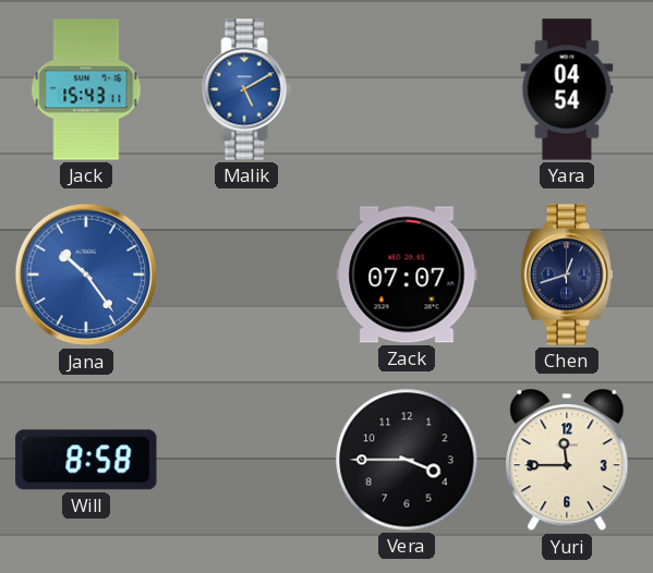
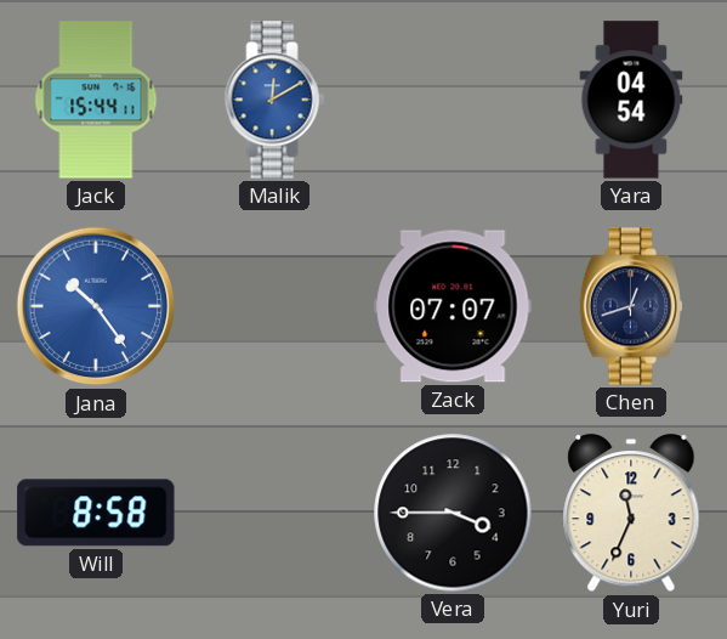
Jack: 15:43 -> 15:44
Malik: 5:10 -> 12:10
Yuri: 11:45 -> 11:34
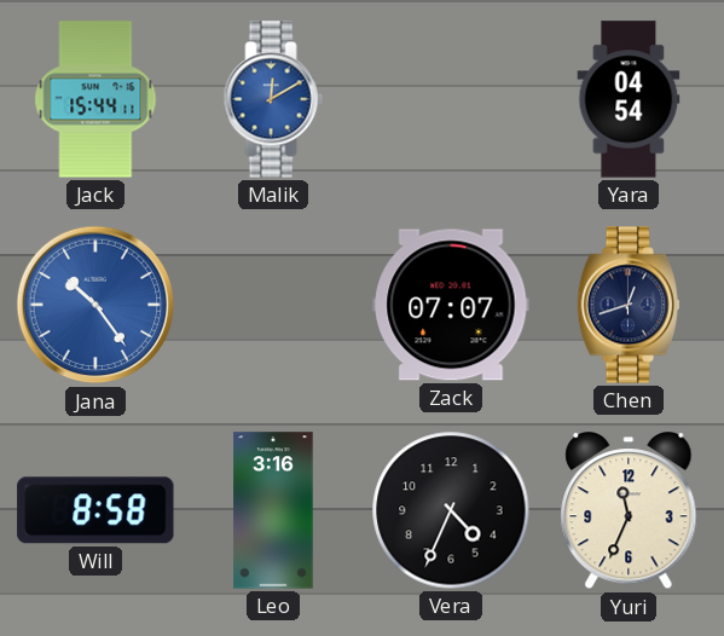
Leo: none -> 3:16
Vera: 3:45 -> 4:34
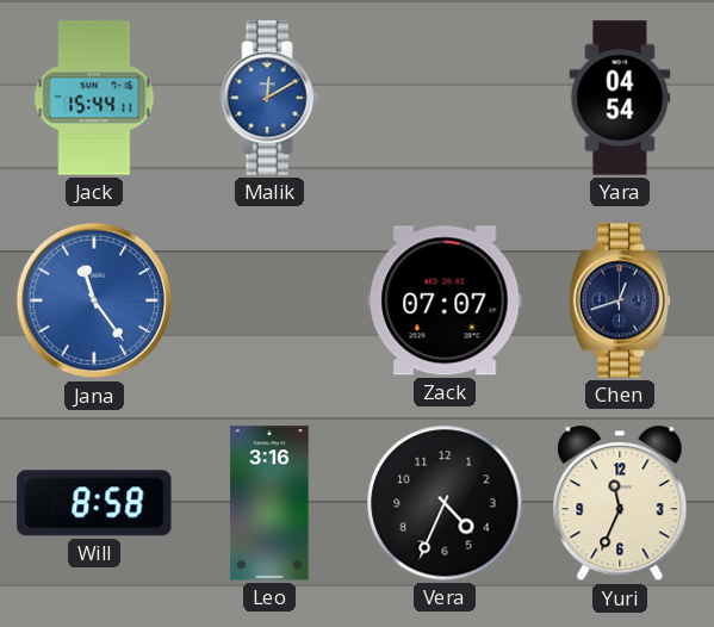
Jana: 10:24 -> 11:24
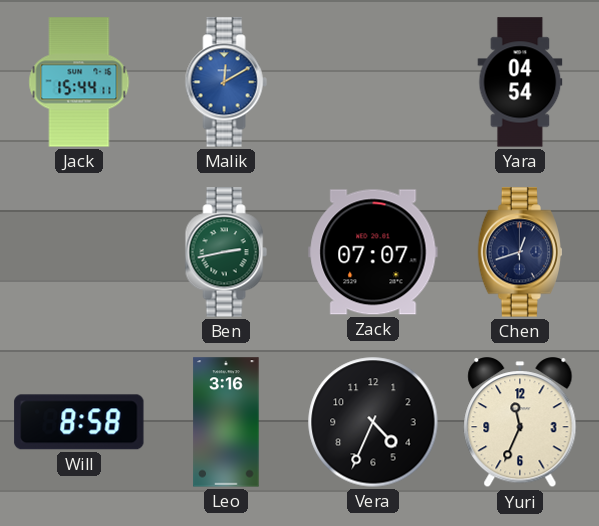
Jana: 11:24 -> none
Ben: none -> 2:43
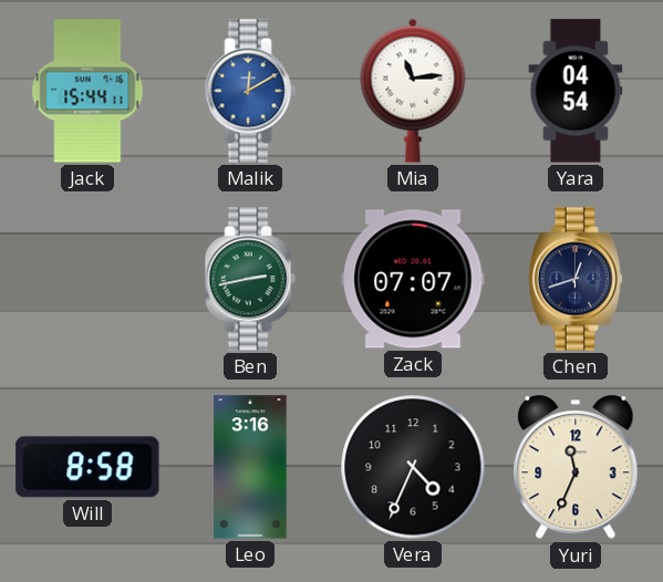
Mia: none -> 11:14
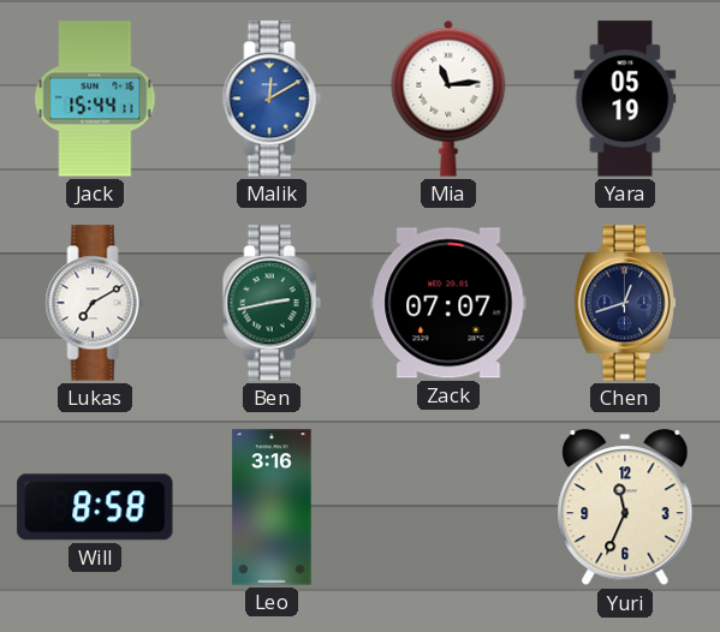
Yara: 04:54 -> 05:19
Lukas: none -> 7:10
Vera: 4:34 -> none
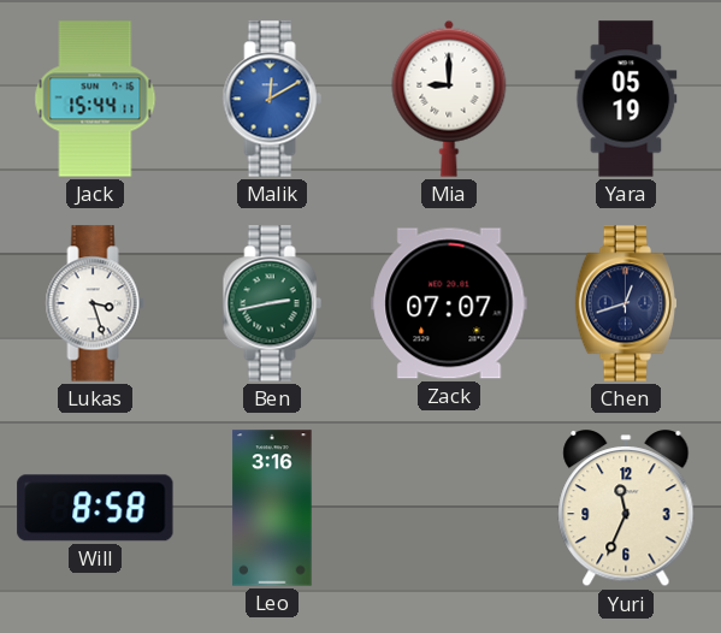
Mia: 11:14 -> 9:00
Lukas: 7:10 -> 3:27
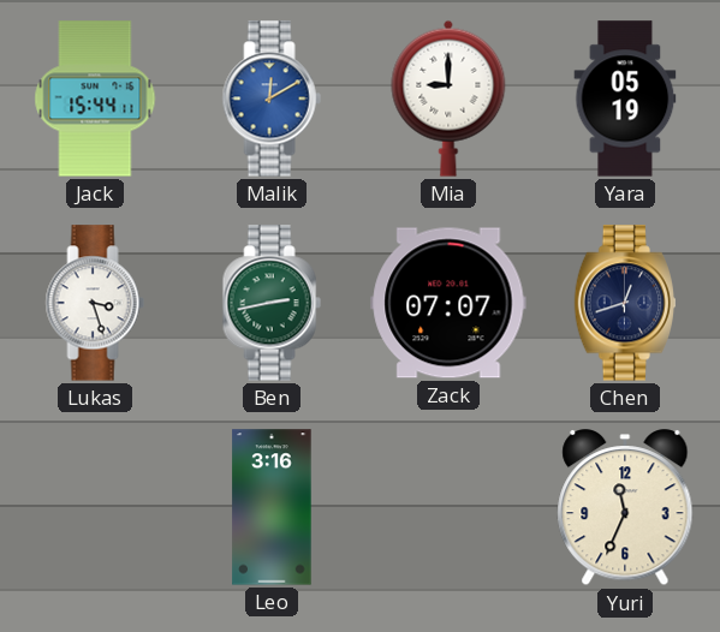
Will: 8:58 -> none
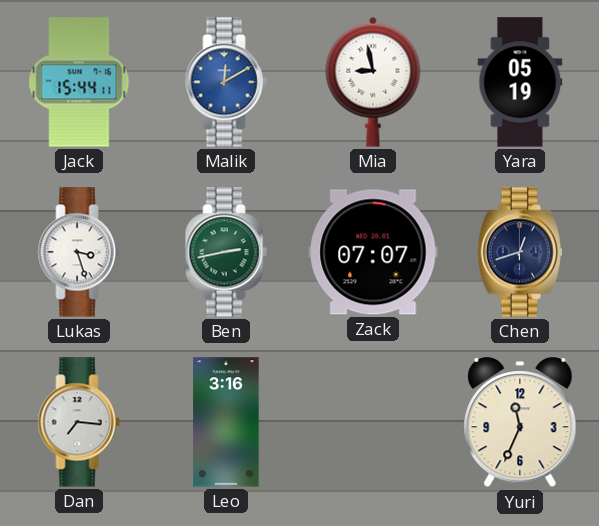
Mia: 9:00 -> 8:58
Dan: none -> 7:16
